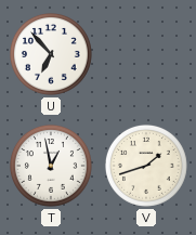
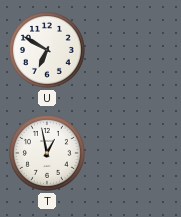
U: 6:53 -> 6:50
V: 1:42 -> none
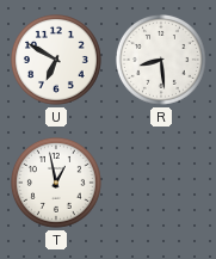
R: none -> 8:29
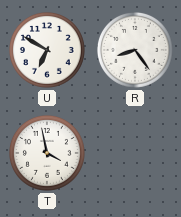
R: 8:29 -> 8:24
T: 12:58 -> 3:58
